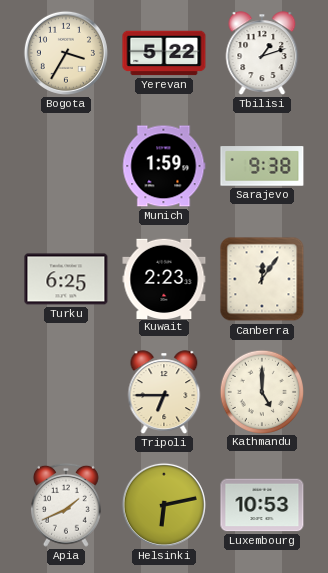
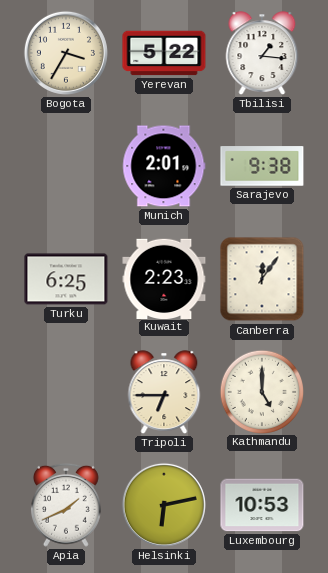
Tbilisi: 1:12 -> 1:16
Munich: 1:59 -> 2:01
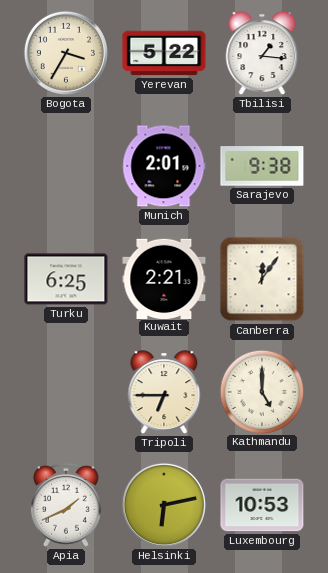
Kuwait: 2:23 -> 2:21
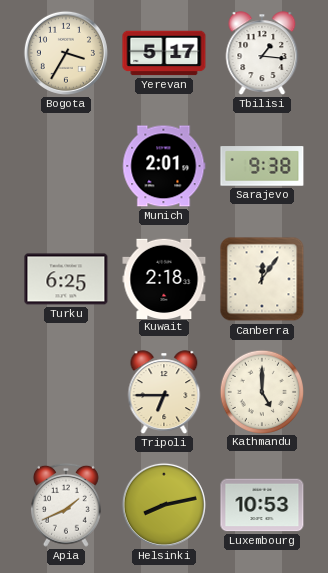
Yerevan: 5:22 -> 5:17
Kuwait: 2:21 -> 2:18
Helsinki: 6:13 -> 8:13
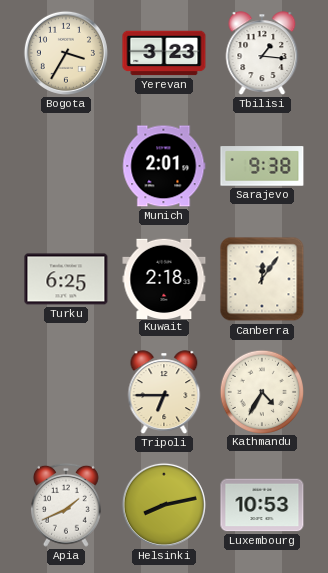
Yerevan: 5:17 -> 3:23
Kathmandu: 5:00 -> 4:35
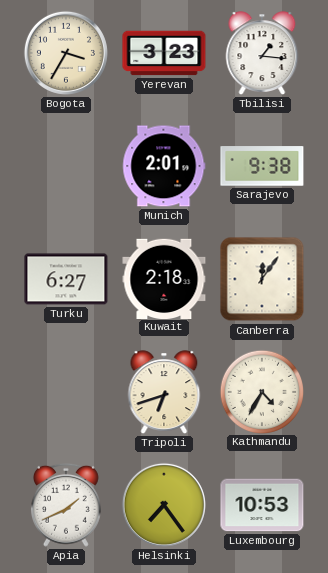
Turku: 6:25 -> 6:27
Tripoli: 6:45 -> 6:42
Helsinki: 8:13 -> 7:24
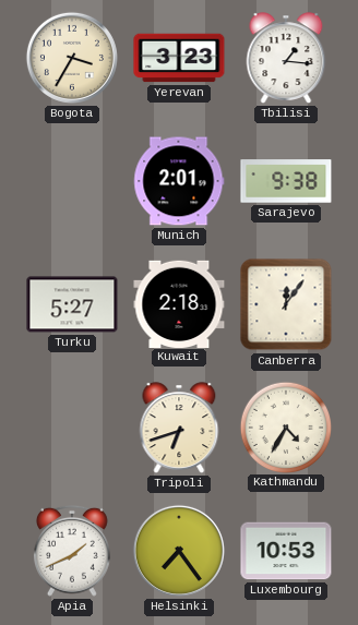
Turku: 6:27 -> 5:27
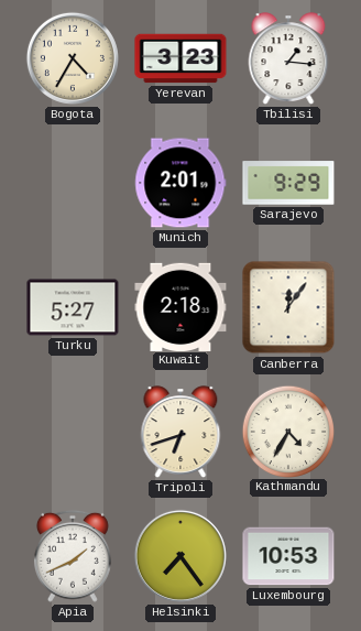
Bogota: 3:35 -> 4:35
Sarajevo: 9:38 -> 9:29
